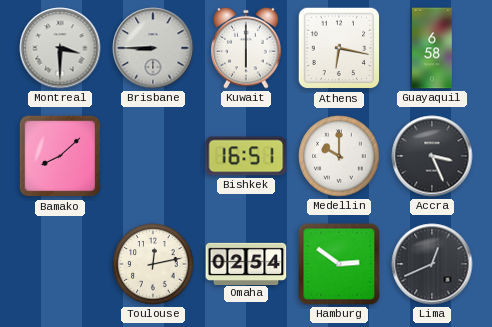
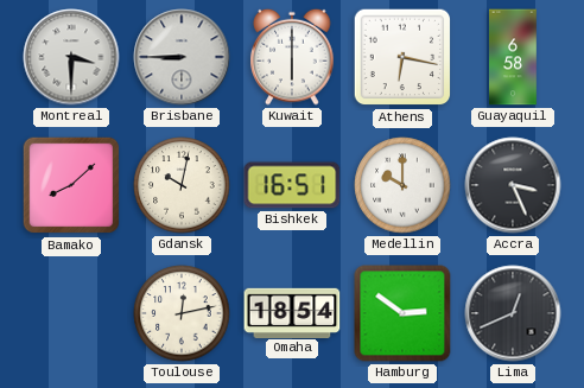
Gdansk: none -> 10:02
Omaha: 02:54 -> 18:54
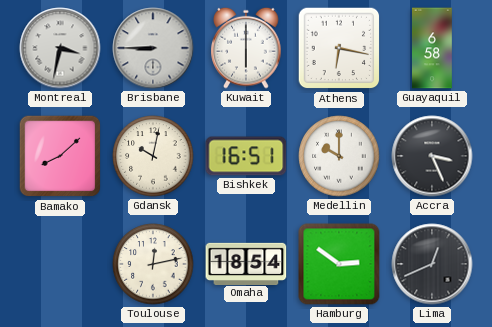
Montreal: 3:30 -> 3:32
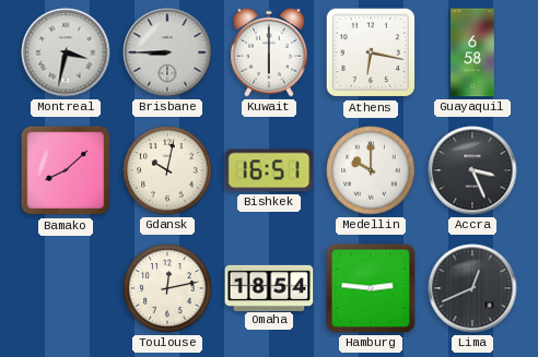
Hamburg: 2:51 -> 2:46
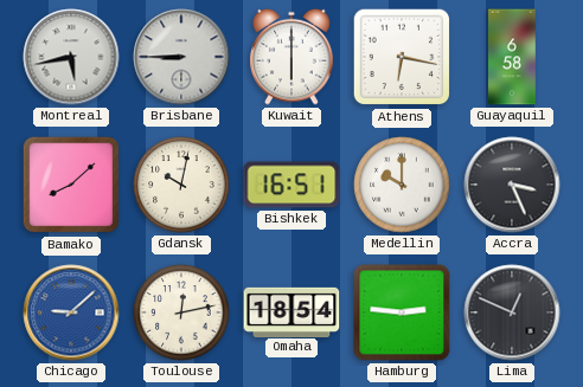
Montreal: 3:32 -> 5:43
Chicago: none -> 9:08
Lima: 12:41 -> 12:49
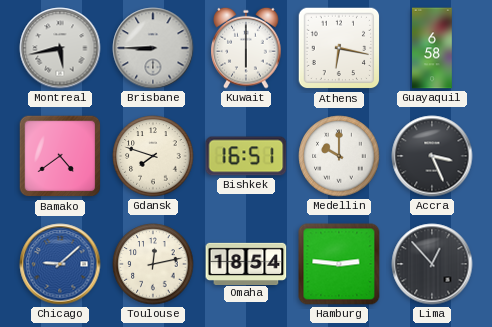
Bamako: 8:08 -> 4:39
Gdansk: 10:02 -> 7:48
Lima: 12:49 -> 12:53
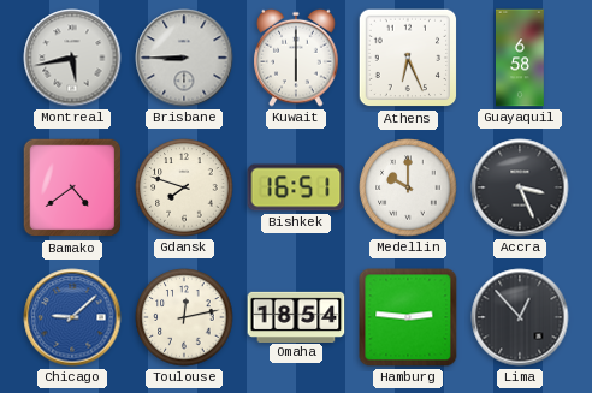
Athens: 6:17 -> 6:26
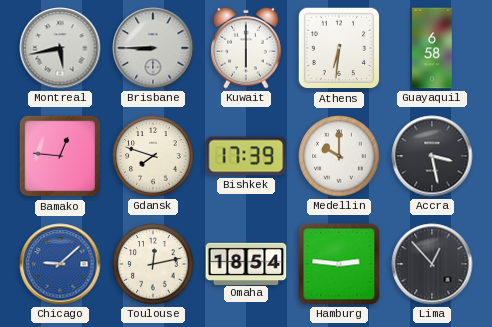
Athens: 6:26 -> 6:31
Bamako: 4:39 -> 12:46
Bishkek: 16:51 -> 17:39
Accra: 3:26 -> 3:28
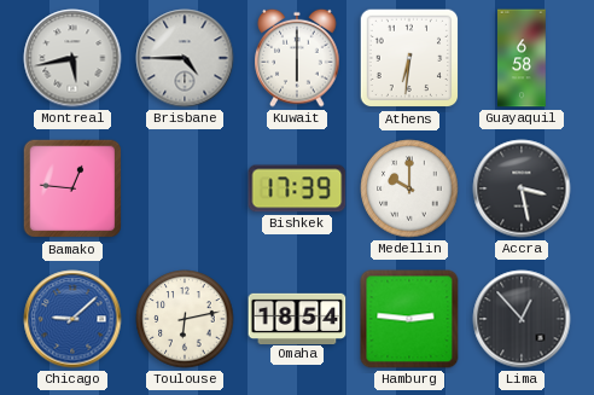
Brisbane: 8:45 -> 4:45
Gdansk: 7:48 -> none
Toulouse: 12:13 -> 6:13
